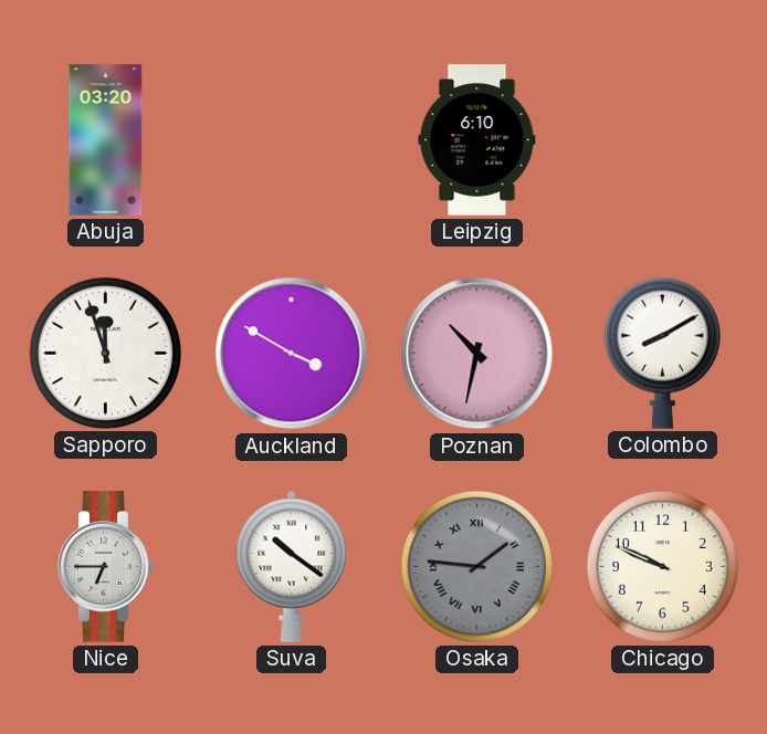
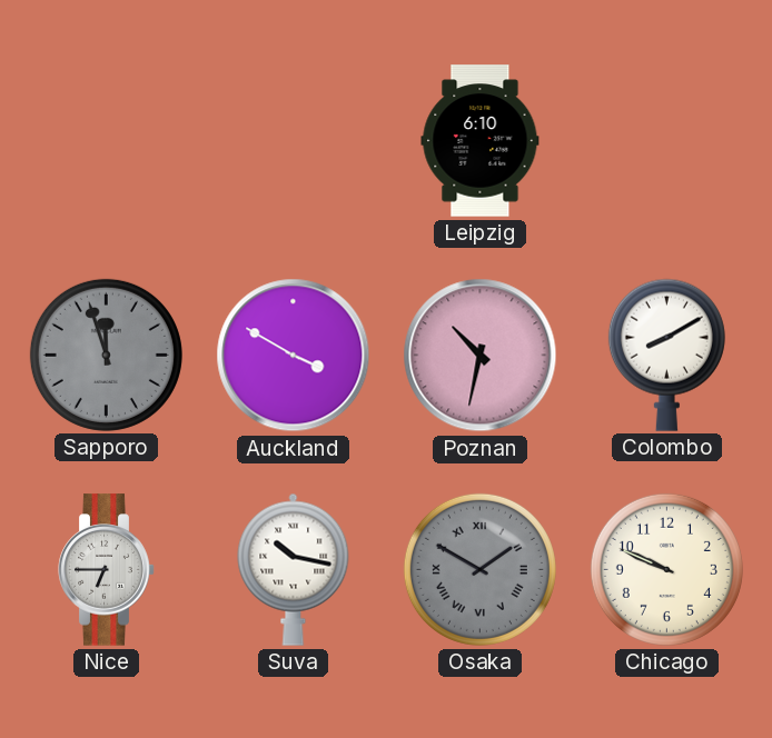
Abuja: 03:20 -> none
Sapporo dial: white -> grey
Suva: 10:21 -> 10:17
Osaka: 1:46 -> 1:50
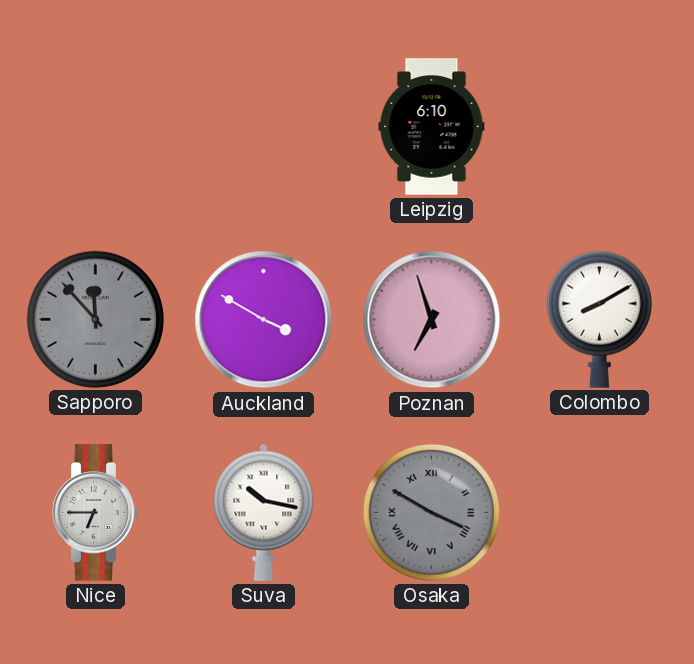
Sapporo: 11:57 -> 11:53
Poznan: 10:32 -> 6:57
Osaka: 1:50 -> 3:50
Chicago: 9:49 -> none
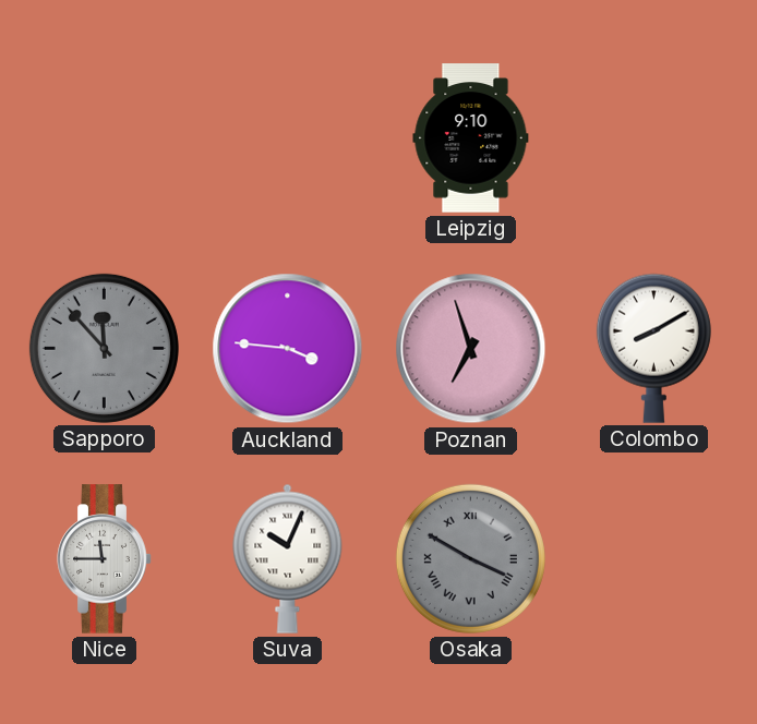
Leipzig: 6:10 -> 9:10
Auckland: 3:50 -> 3:46
Nice: 6:45 -> 11:45
Suva: 10:17 -> 10:04
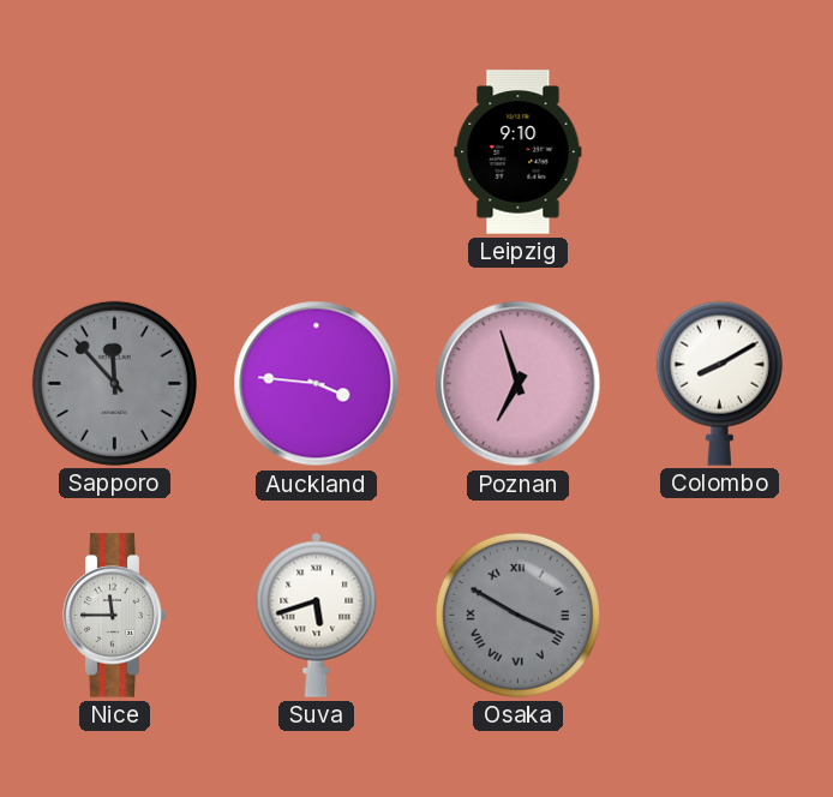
Suva: 10:04 -> 5:42
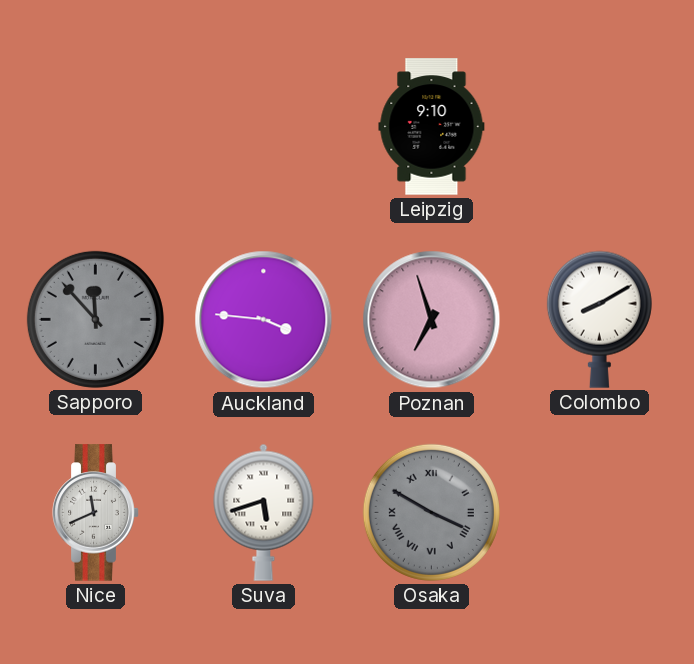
Nice: 11:45 -> 11:41
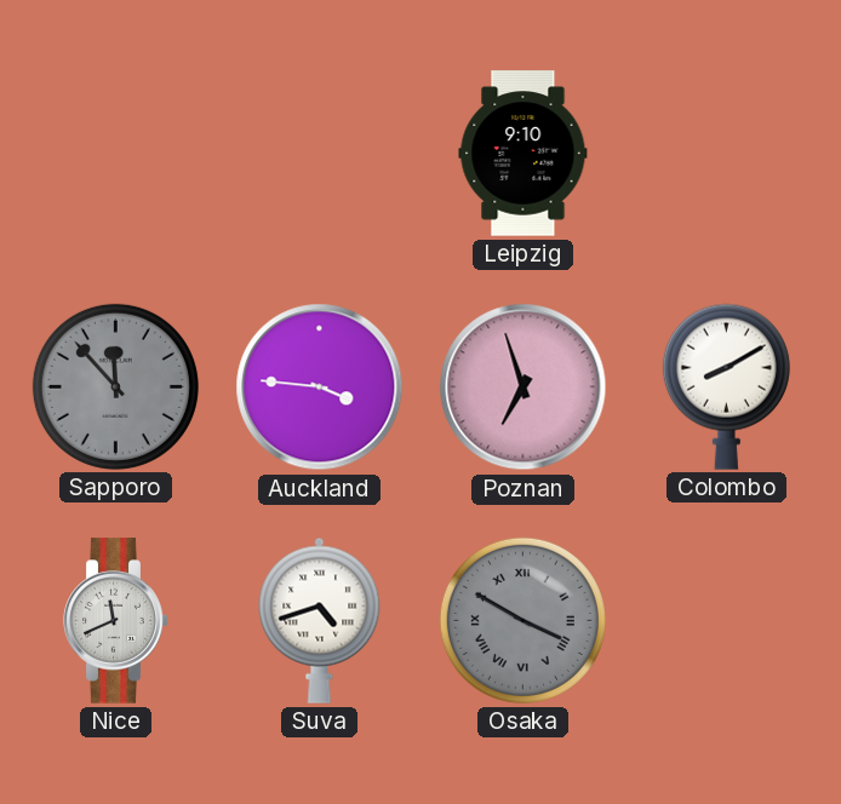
Suva: 5:42 -> 4:42
